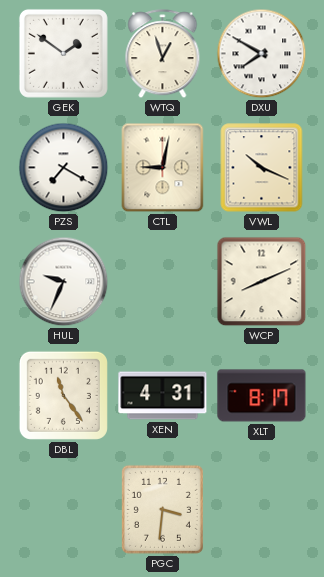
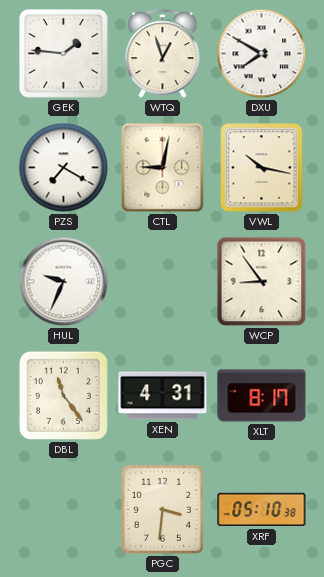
GEK: 1:51 -> 1:46
VWL: 10:19 -> 10:17
WCP: 8:11 -> 8:54
XRF: none -> 05:10
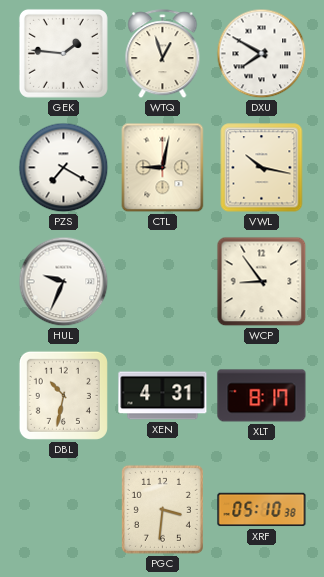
DBL: 11:24 -> 10:32
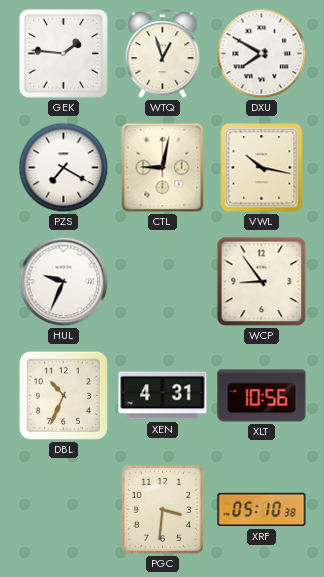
DBL: 10:32 -> 10:34
XLT: 8:17 -> 10:56
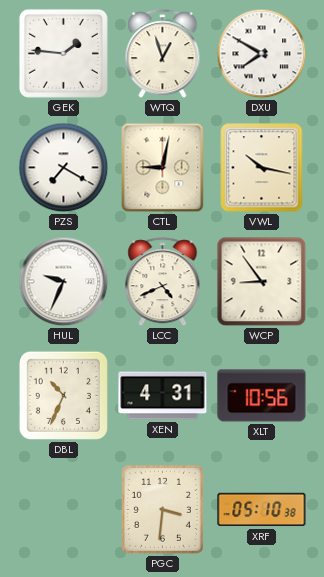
LCC: none -> 4:41
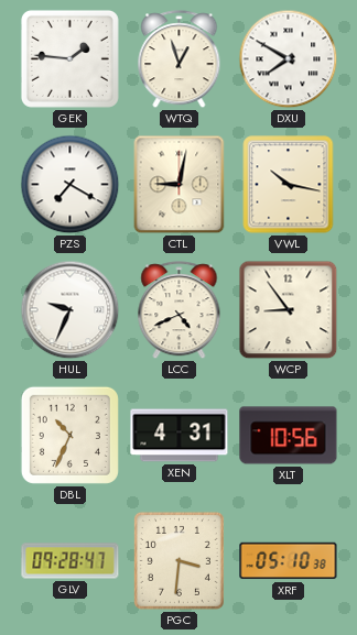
GLV: none -> 09:28
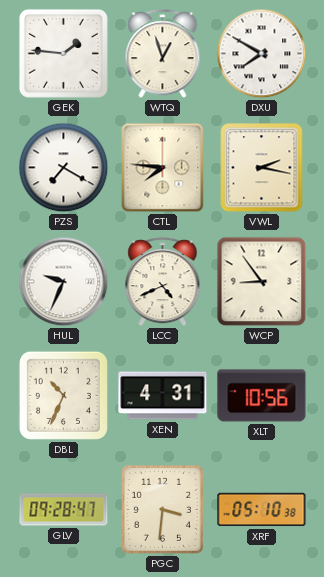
CTL: 9:02 -> 7:46
VWL: 10:17 -> 2:17
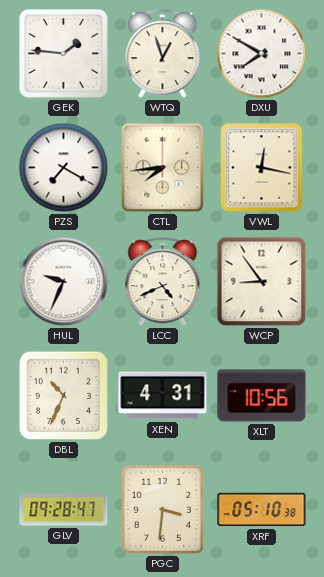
CTL: 7:46 -> 7:44
VWL: 2:17 -> 12:17
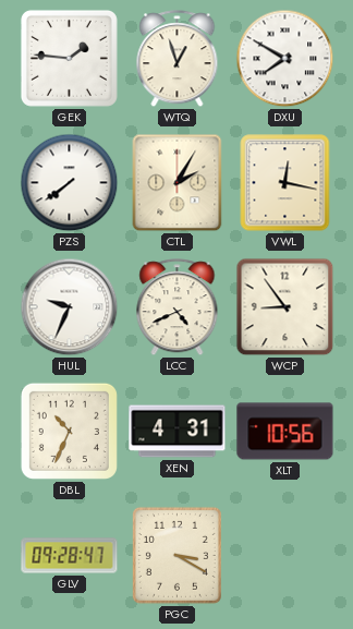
PZS: 7:20 -> 7:39
CTL: 7:44 -> 2:05
PGC: 3:31 -> 3:20
XRF: 05:10 -> none
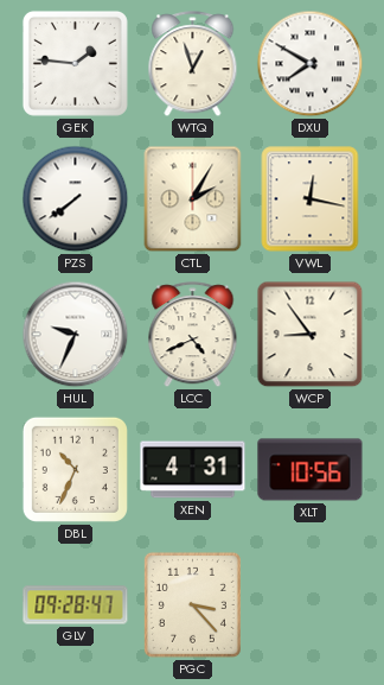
PGC: 3:20 -> 3:23
